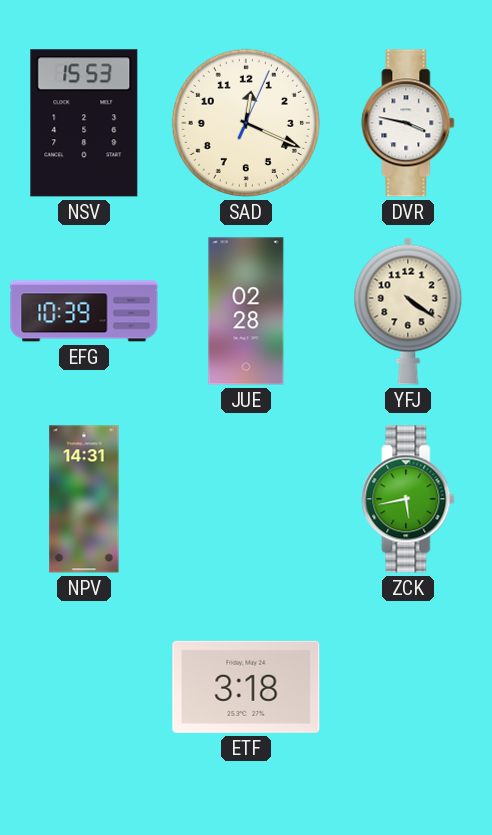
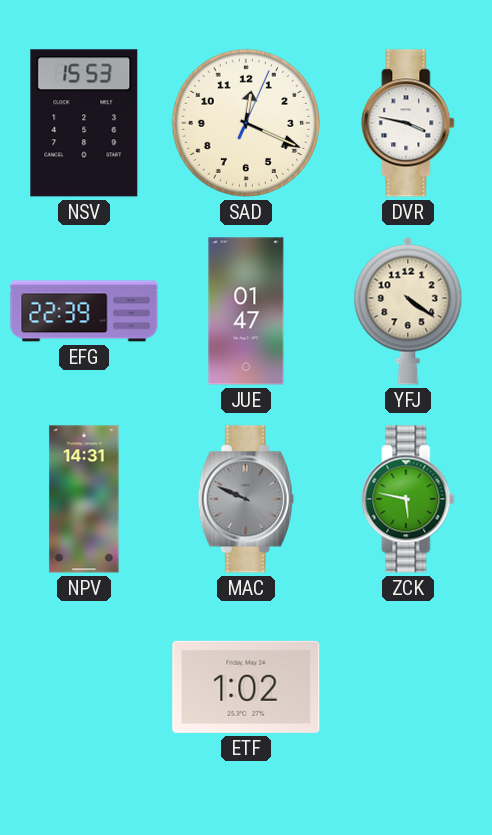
EFG: 10:39 -> 22:39
JUE: 02:28 -> 01:47
MAC: none -> 9:49
ZCK: 5:43 -> 5:47
ETF: 3:18 -> 1:02
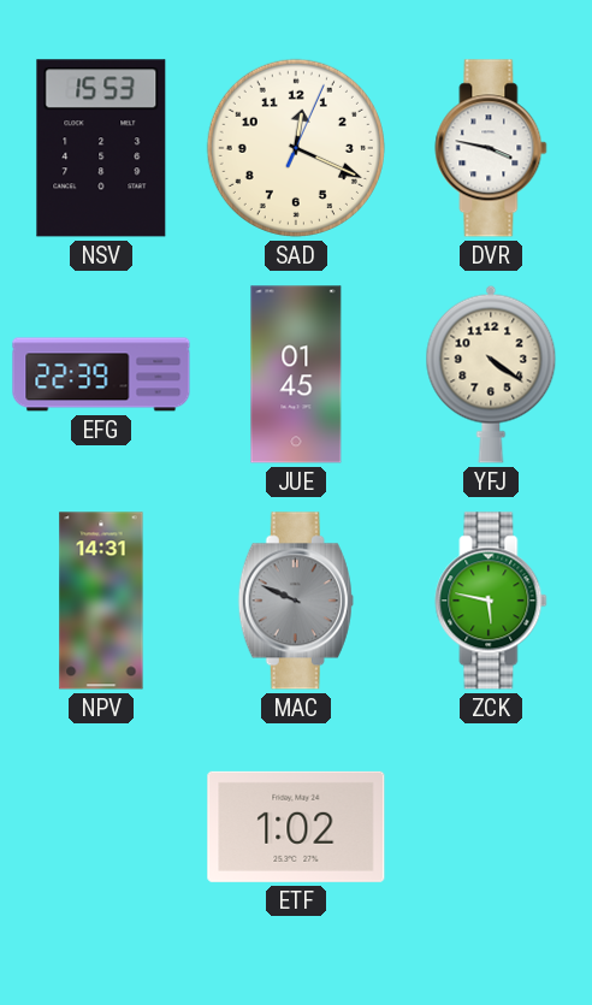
JUE: 01:47 -> 01:45
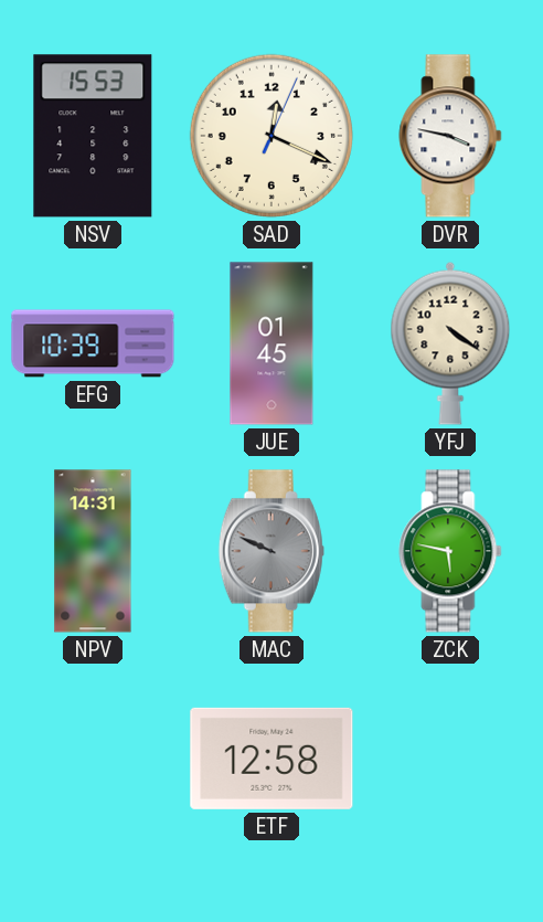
EFG: 22:39 -> 10:39
ETF: 1:02 -> 12:58
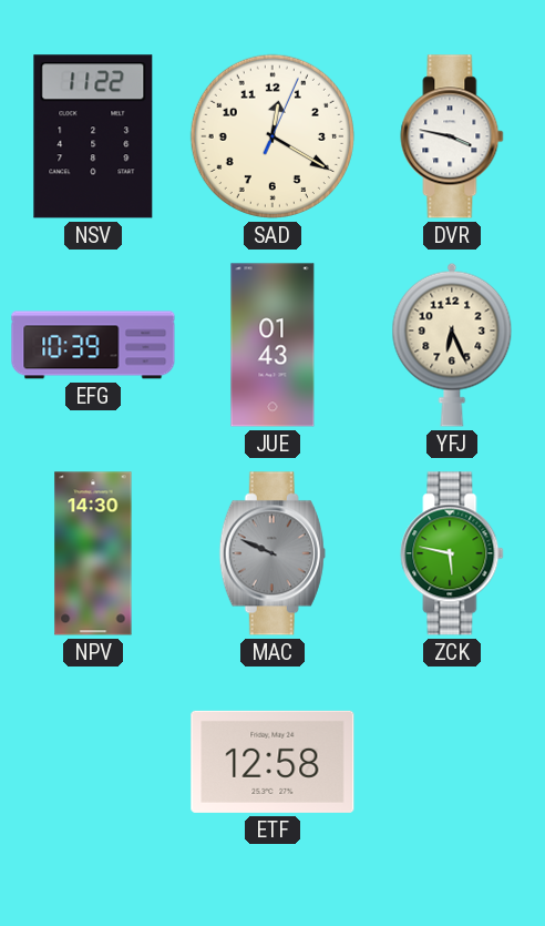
NSV: 15:53 -> 11:22
SAD: 12:19 -> 12:20
JUE: 01:45 -> 01:43
YFJ: 4:21 -> 6:26
NPV: 14:31 -> 14:30
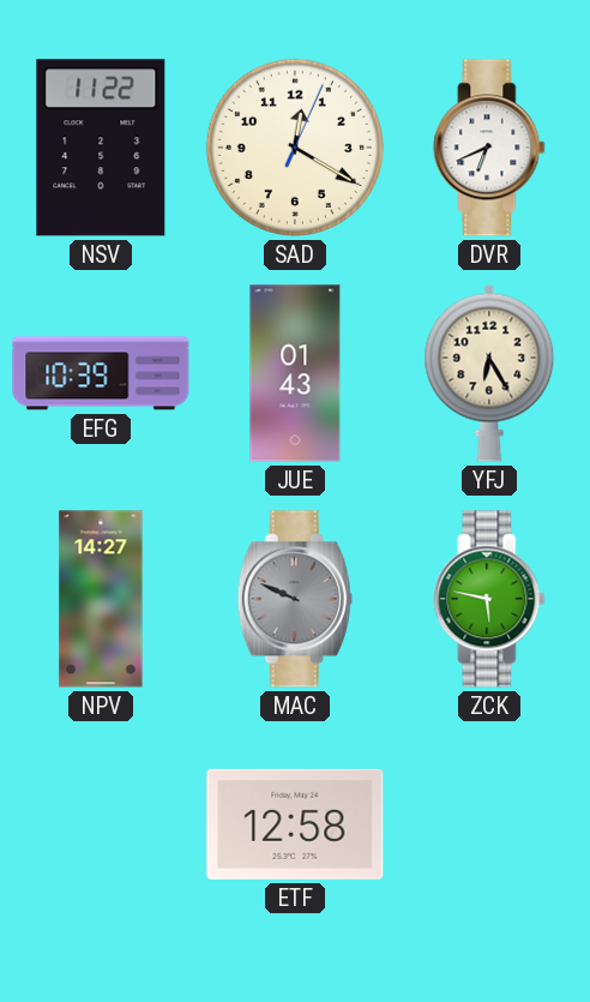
DVR: 3:47 -> 6:41
YFJ: 6:26 -> 6:25
NPV: 14:30 -> 14:27
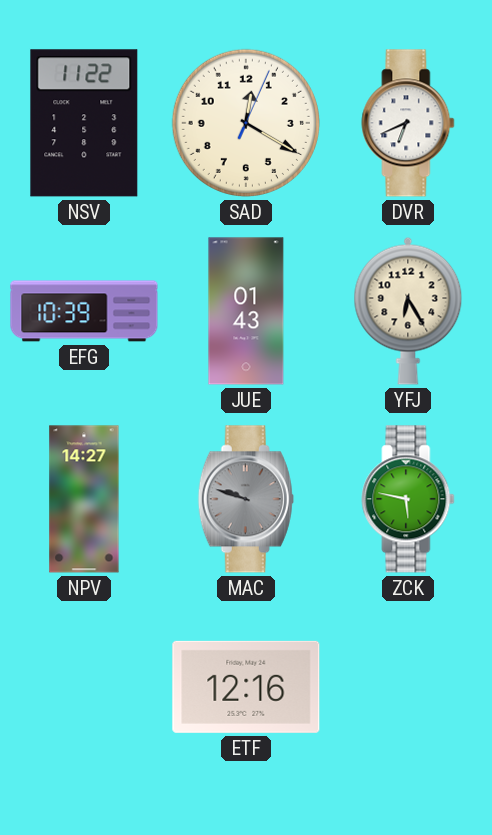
MAC: 9:49 -> 9:48
ETF: 12:58 -> 12:16
